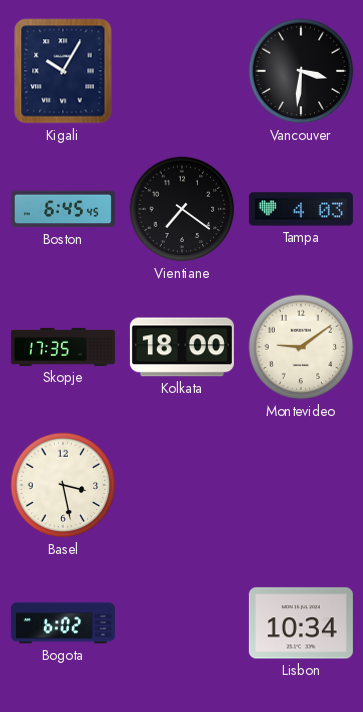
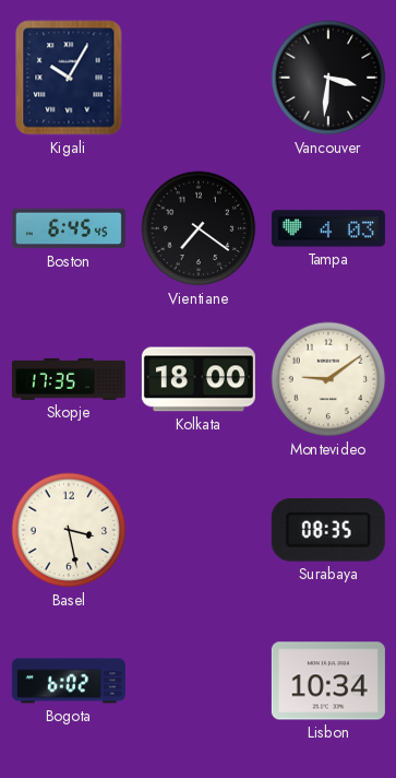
Surabaya: none -> 08:35
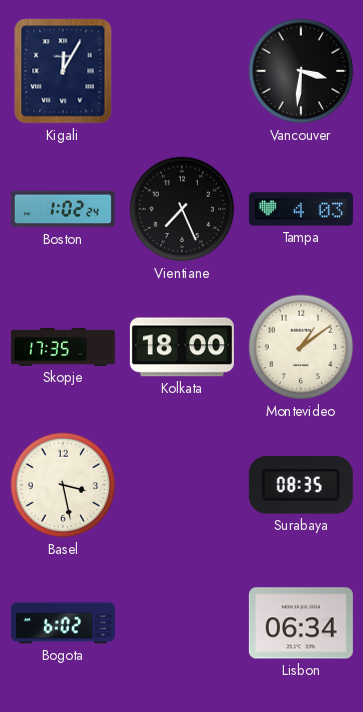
Kigali: 10:05 -> 12:05
Boston: 6:45 -> 1:02
Vientiane: 7:21 -> 7:26
Montevideo: 9:09 -> 1:09
Lisbon: 10:34 -> 06:34
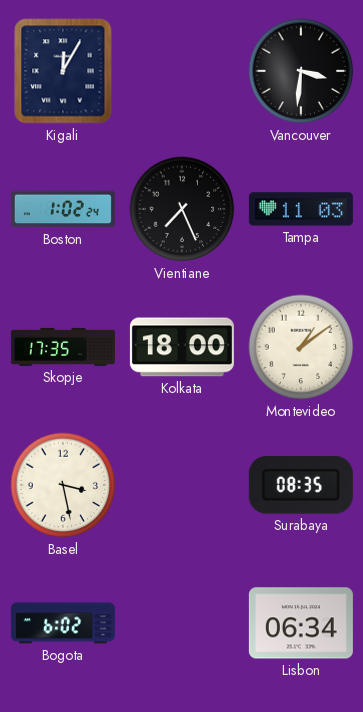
Tampa: 4:03 -> 11:03
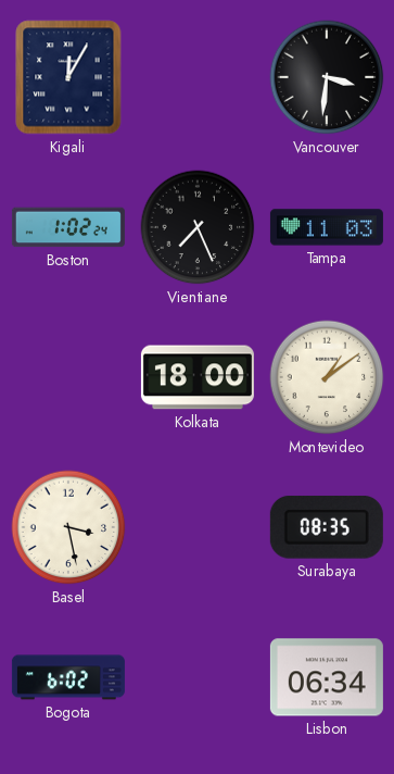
Skopje: 17:35 -> none
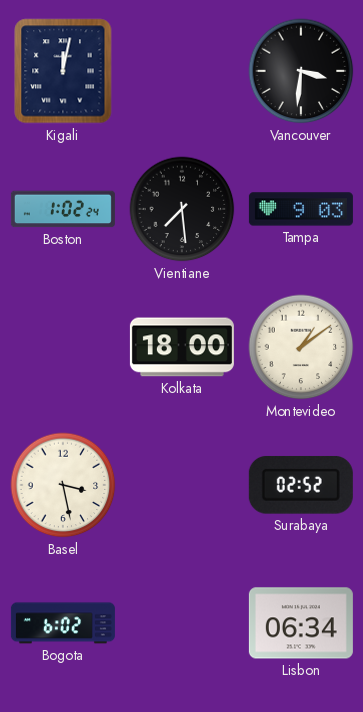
Kigali: 12:05 -> 12:02
Vientiane: 7:26 -> 7:29
Tampa: 11:03 -> 9:03
Surabaya: 08:35 -> 02:52
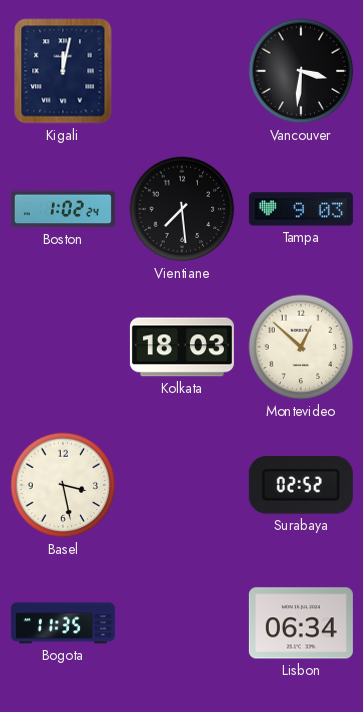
Kolkata: 18:00 -> 18:03
Montevideo: 1:09 -> 12:52
Bogota: 6:02 -> 11:35
